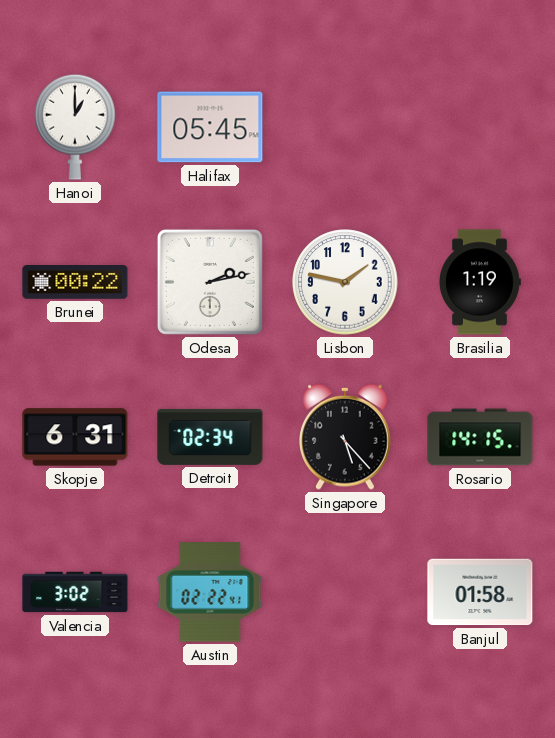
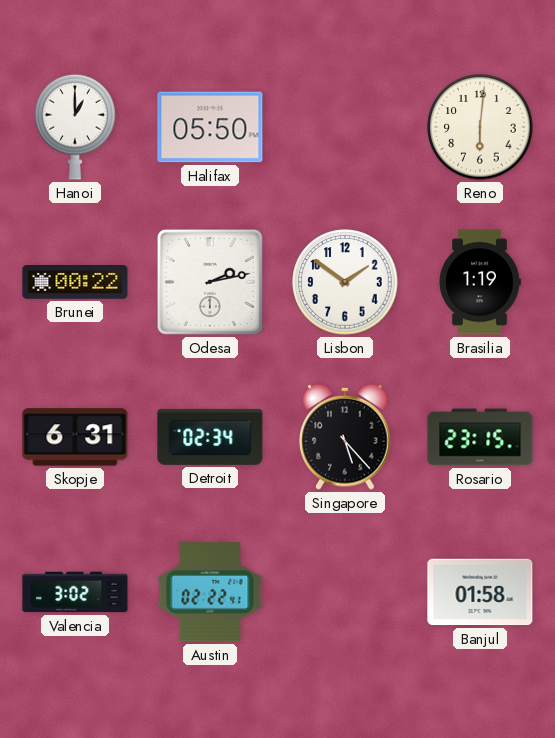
Halifax: 05:45 -> 05:50
Reno: none -> 6:01
Lisbon: 1:47 -> 1:51
Rosario: 14:15 -> 23:15
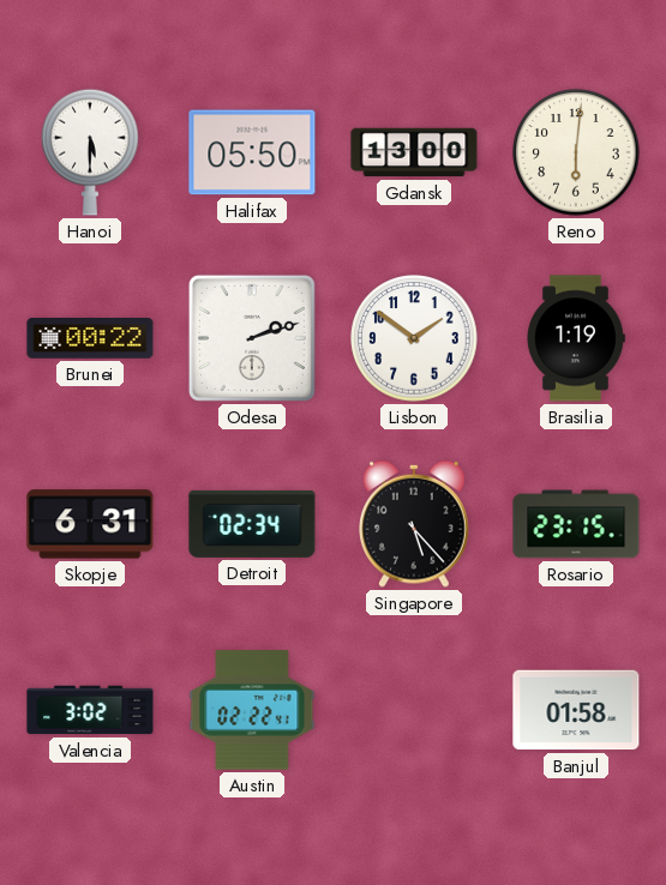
Hanoi: 1:00 -> 5:30
Gdansk: none -> 13:00
Odesa: 2:13 -> 2:12
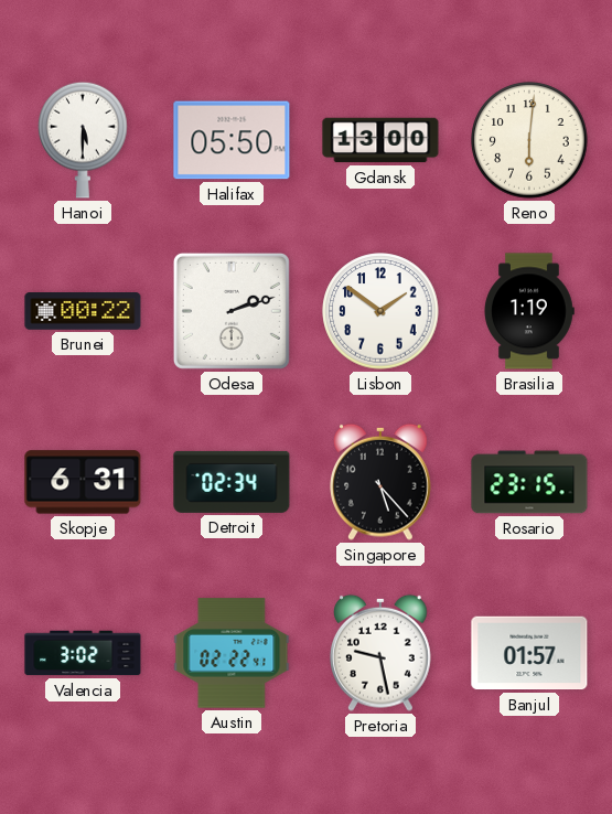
Pretoria: none -> 9:28
Banjul: 01:58 -> 01:57
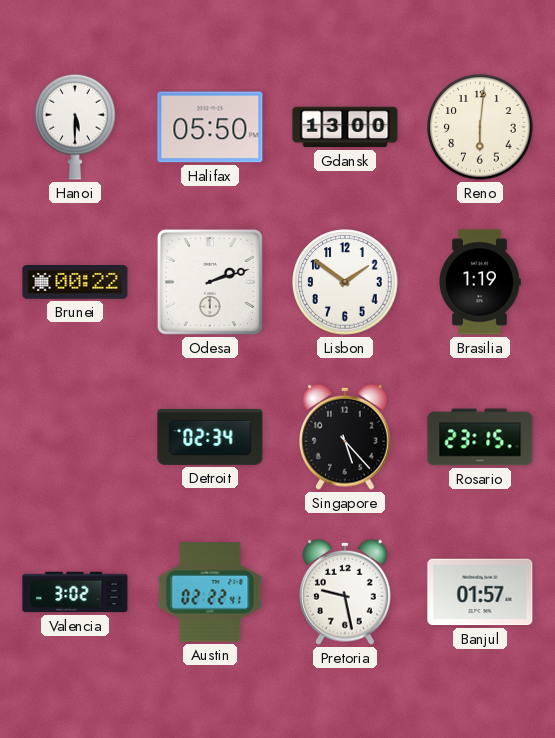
Skopje: 6:31 -> none
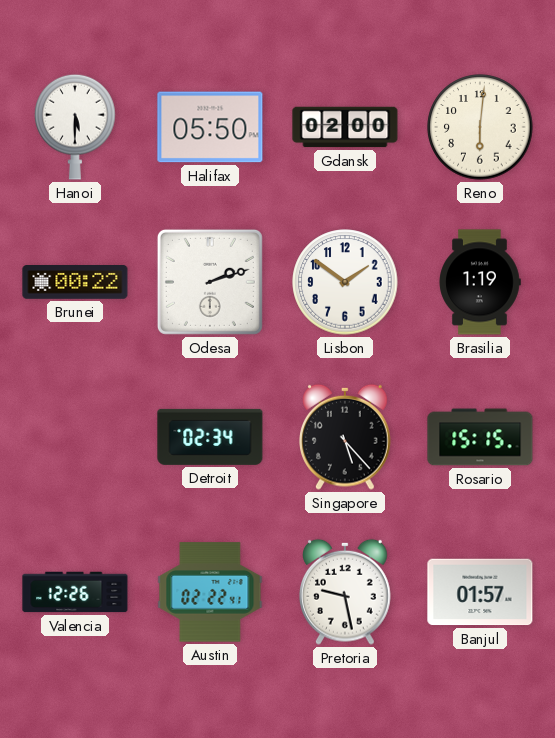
Gdansk: 13:00 -> 02:00
Rosario: 23:15 -> 15:15
Valencia: 3:02 -> 12:26
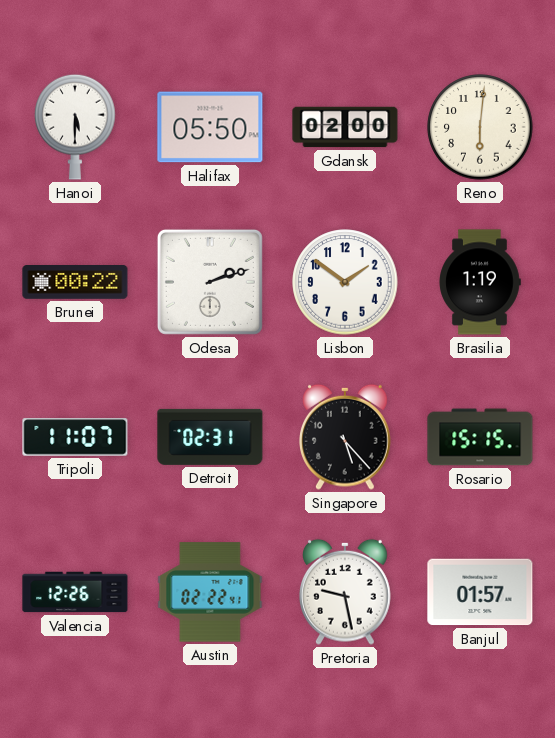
Tripoli: none -> 11:07
Detroit: 02:34 -> 02:31
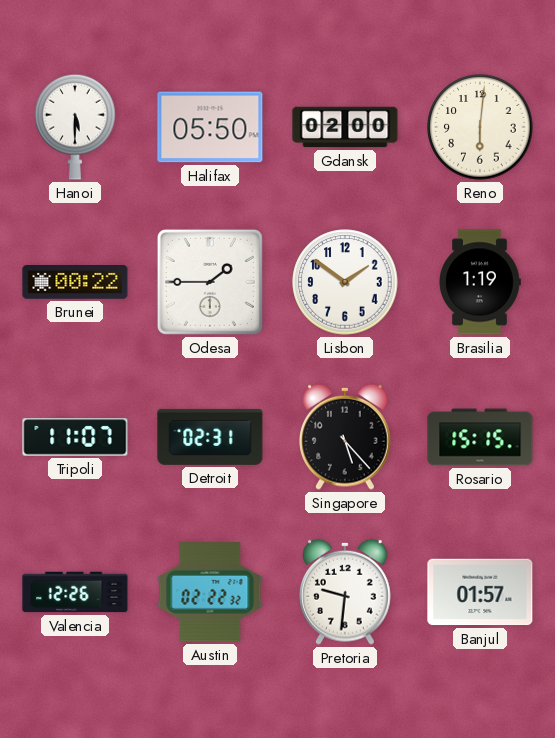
Odesa: 2:12 -> 1:45
Austin: 02:22:41 -> 02:22:32
Pretoria: 9:28 -> 9:31
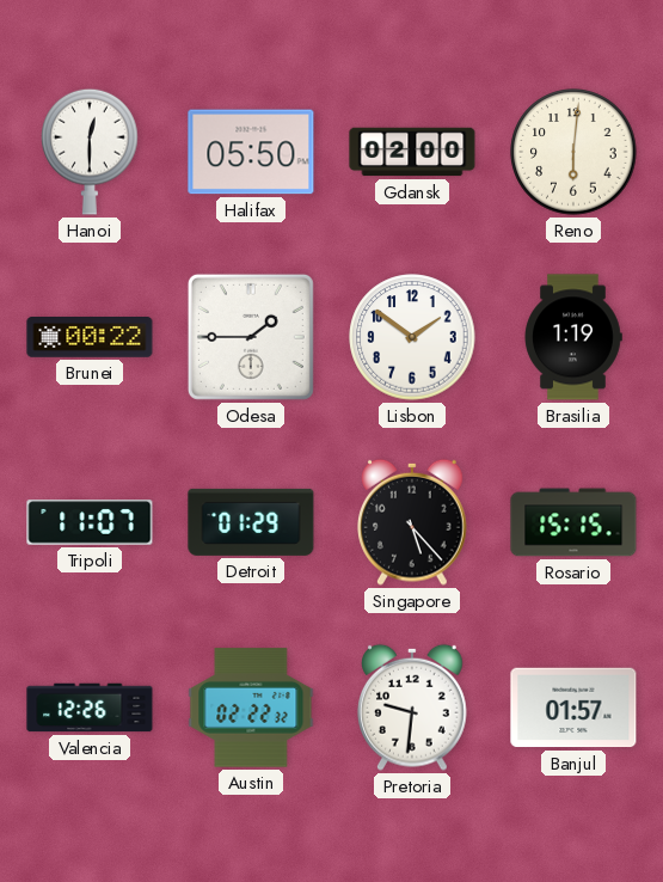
Hanoi: 5:30 -> 12:30
Detroit: 02:31 -> 01:29
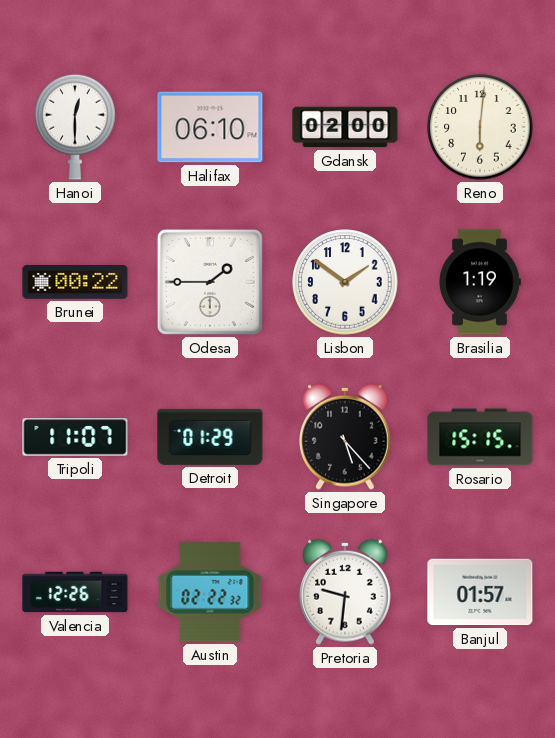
Halifax: 05:50 -> 06:10
